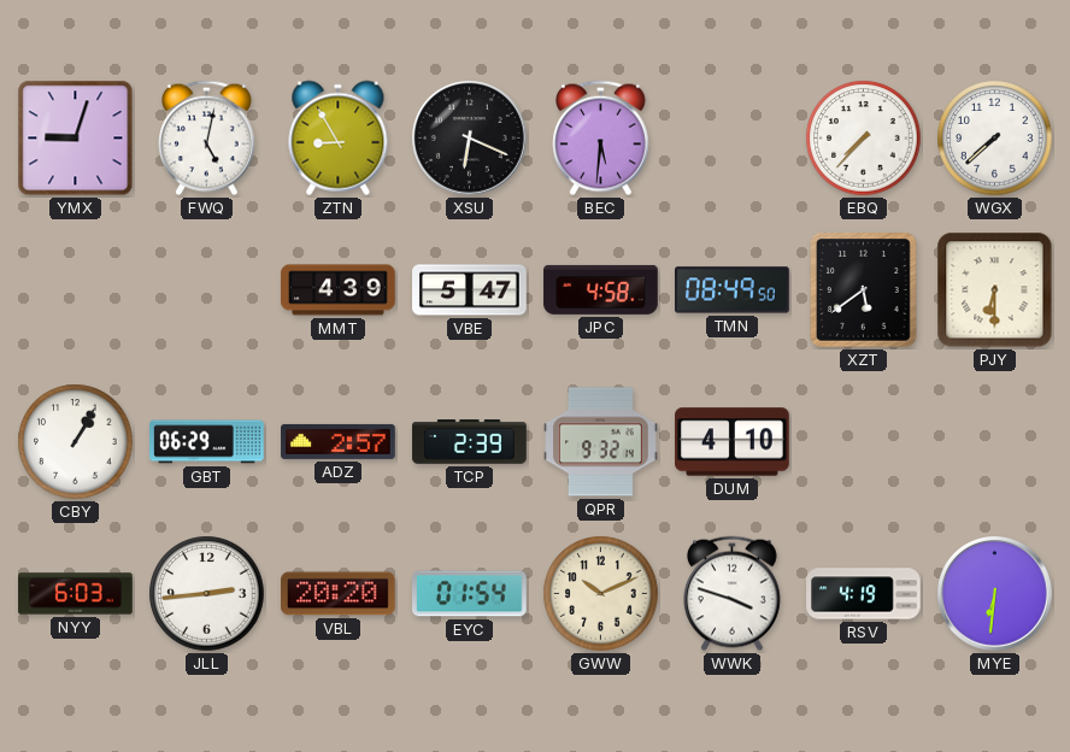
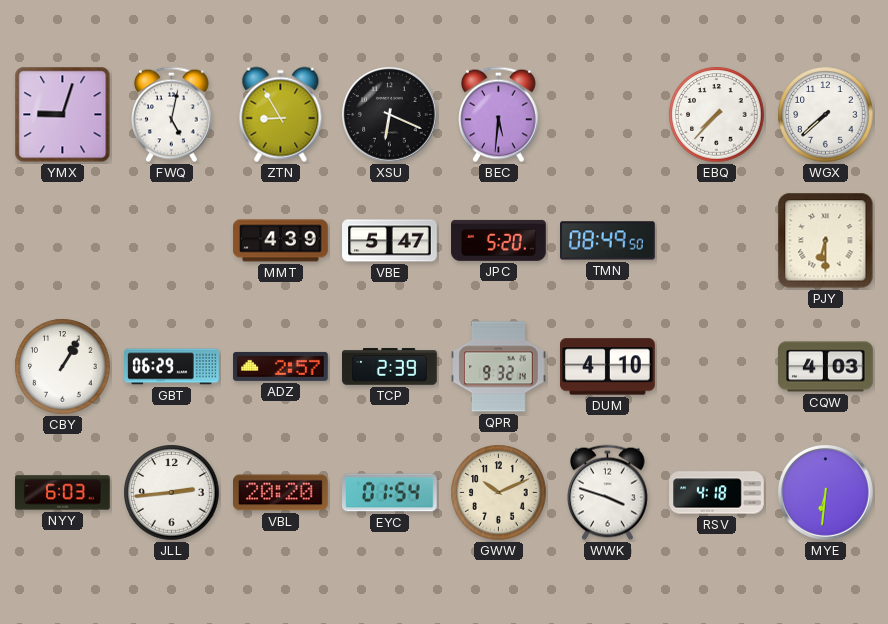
JPC: 4:58 -> 5:20
XZT: 5:39 -> none
CQW: none -> 4:03
RSV: 4:19 -> 4:18
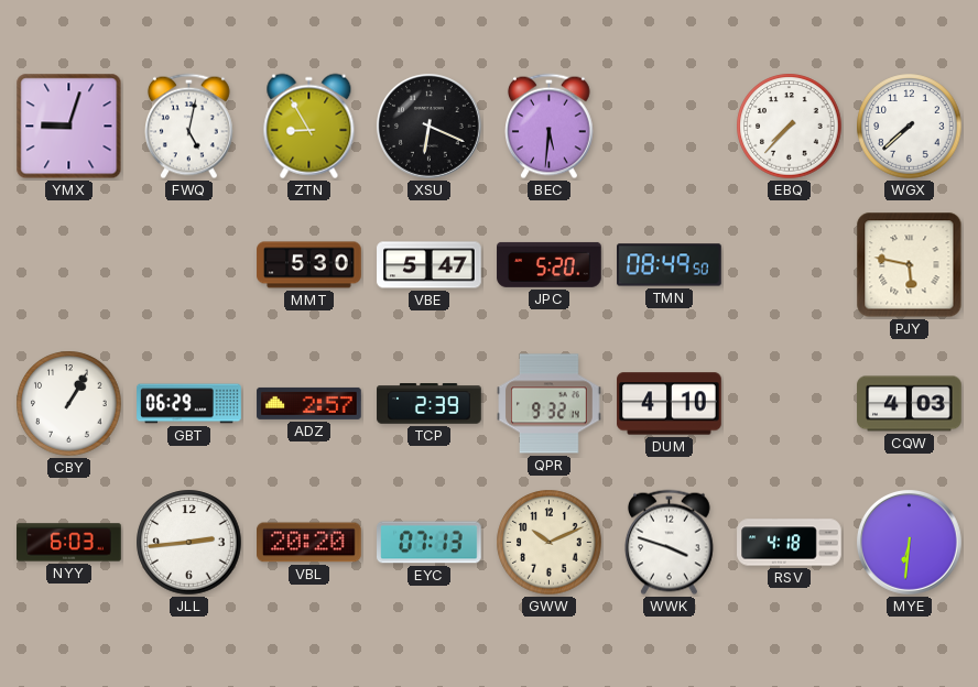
MMT: 4:39 -> 5:30
PJY: 6:30 -> 5:47
EYC: 01:54 -> 07:13
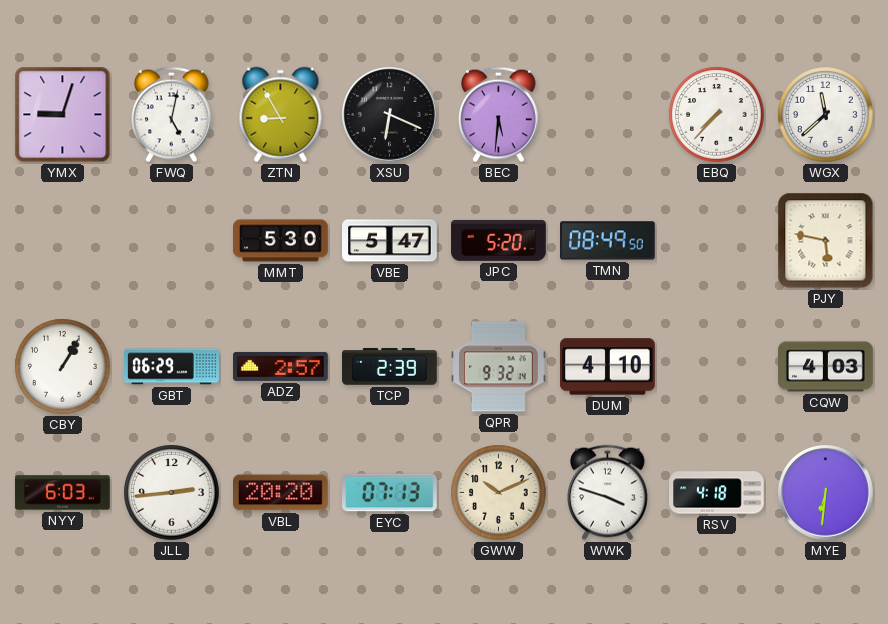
WGX: 7:38 -> 11:38
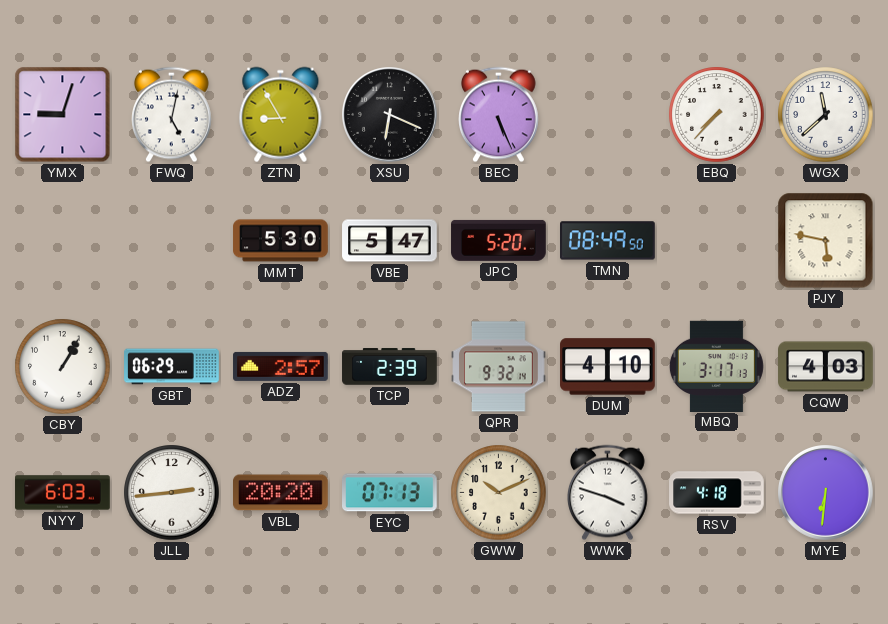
BEC: 5:31 -> 5:26
MBQ: none -> 3:17
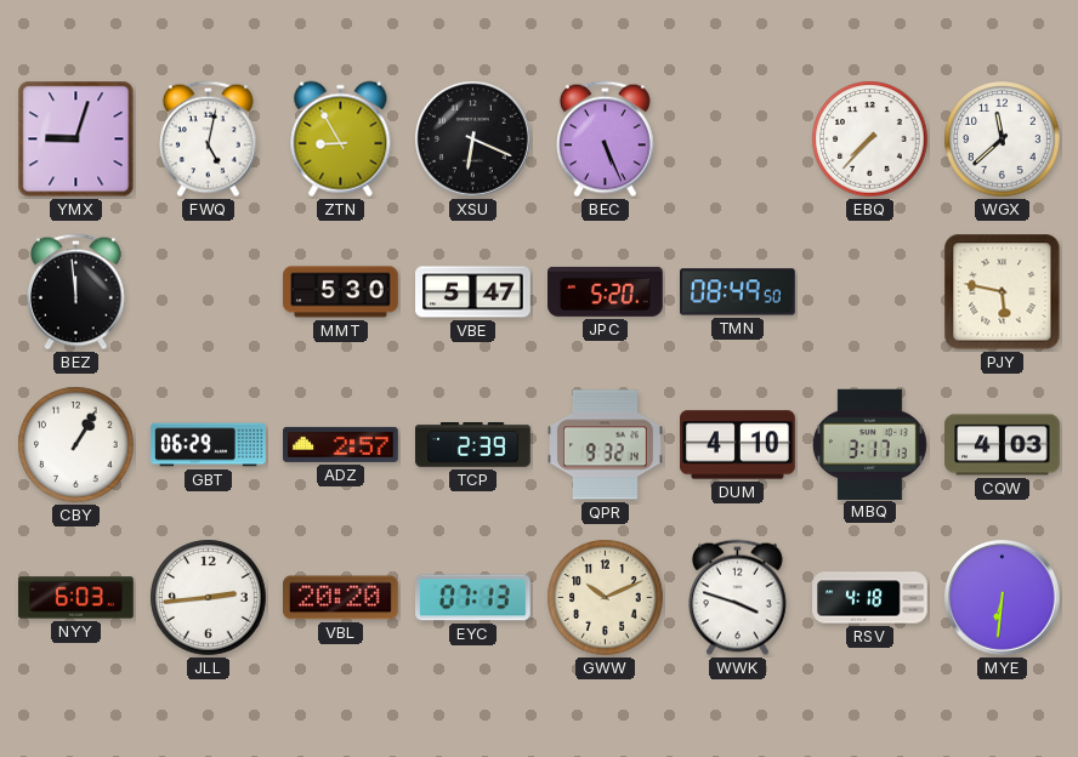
BEZ: none -> 11:59
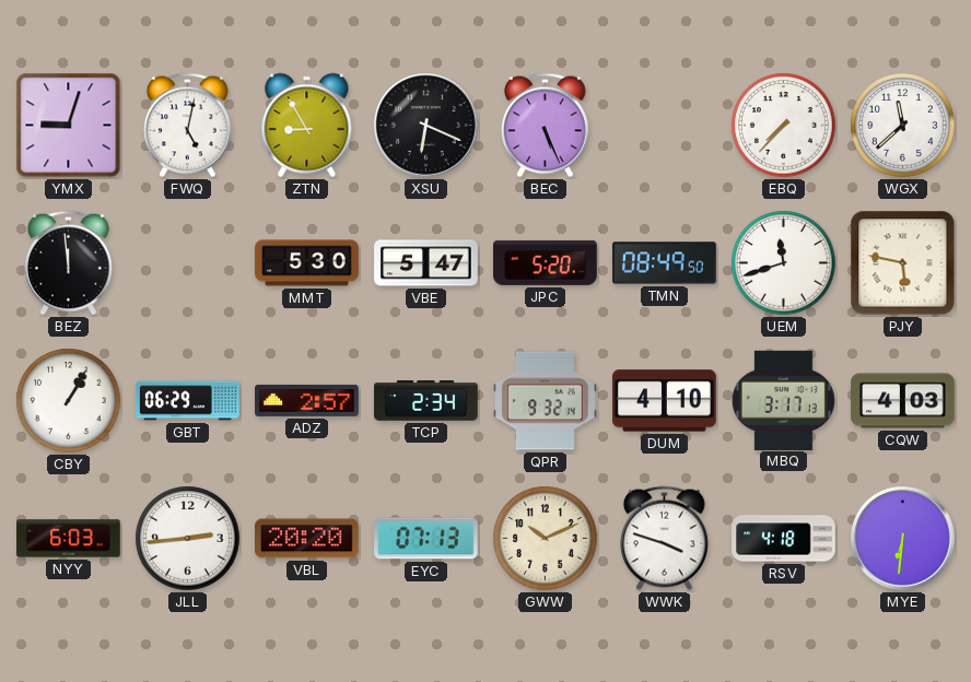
UEM: none -> 11:42
TCP: 2:39 -> 2:34
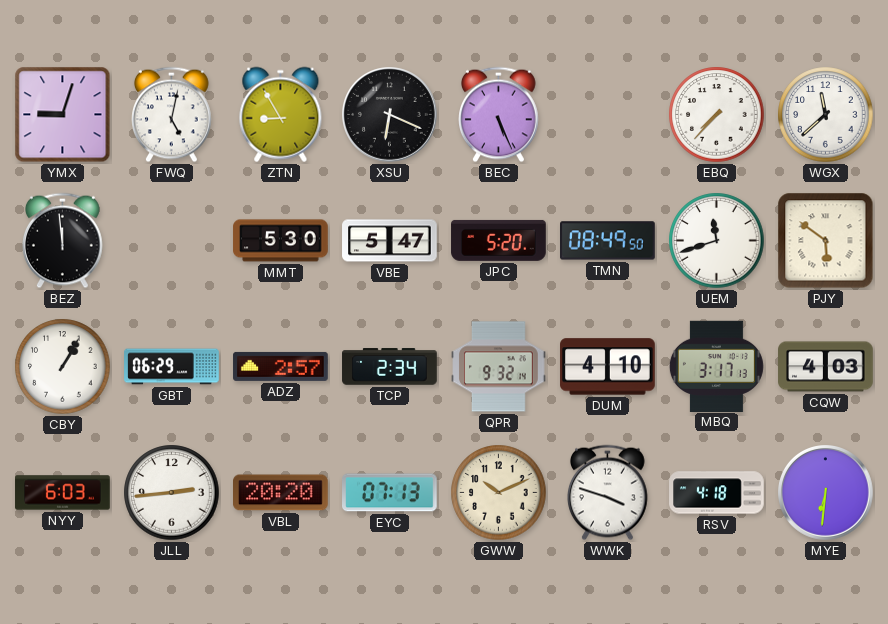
PJY: 5:47 -> 5:51
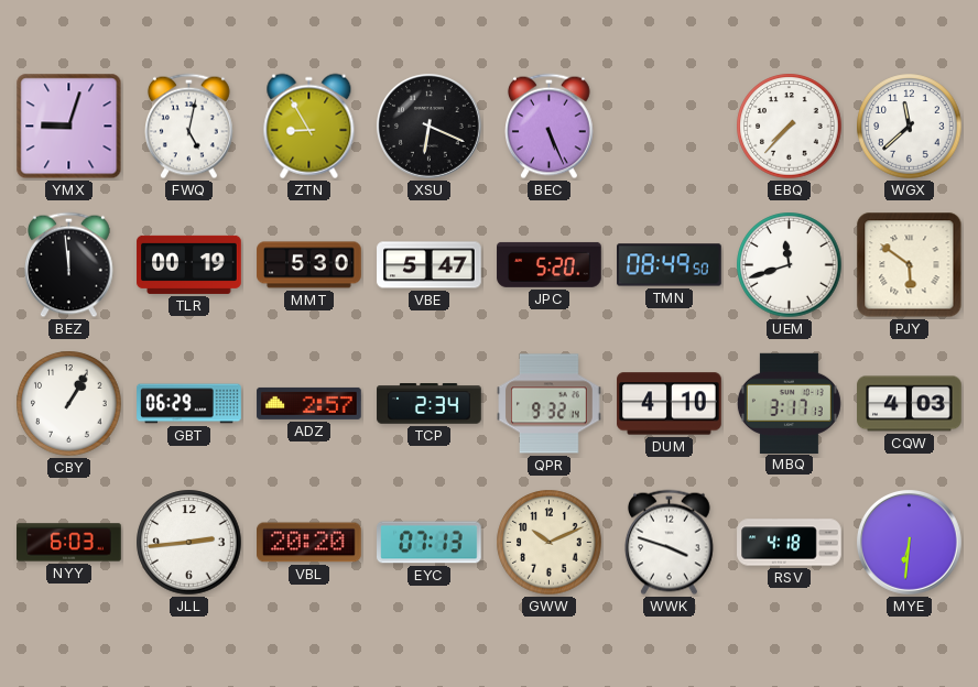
TLR: none -> 00:19
